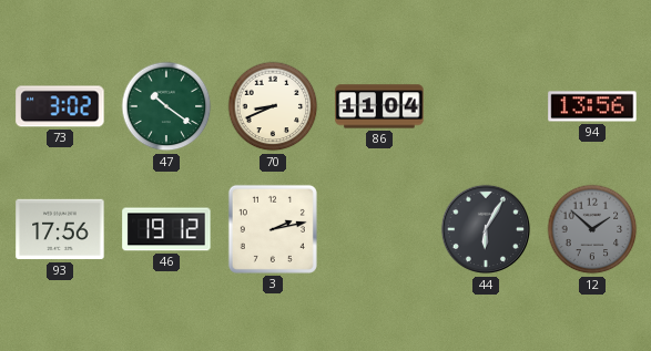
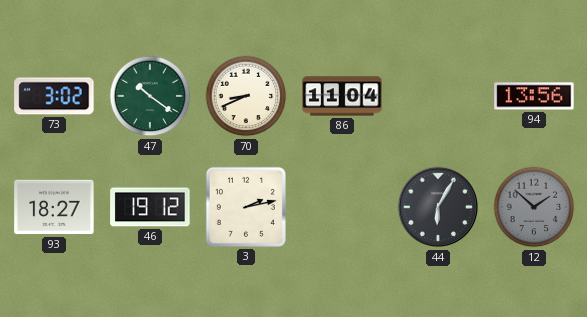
93: 17:56 -> 18:27
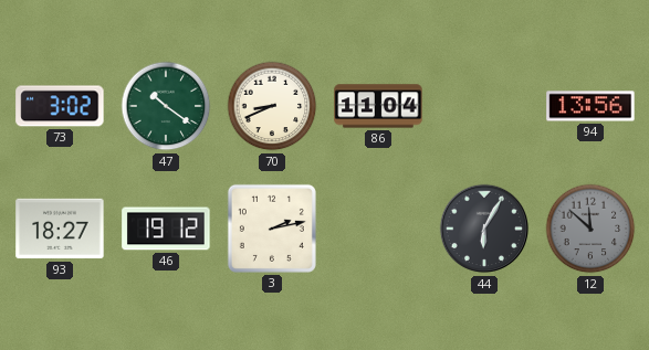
12: 1:52 -> 11:52
